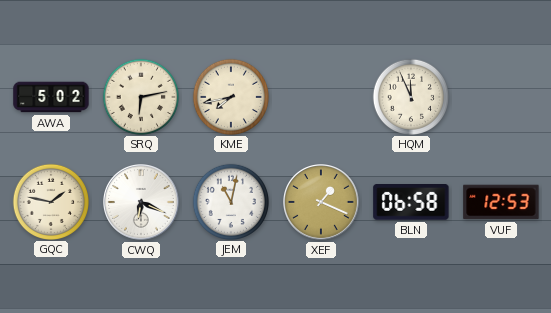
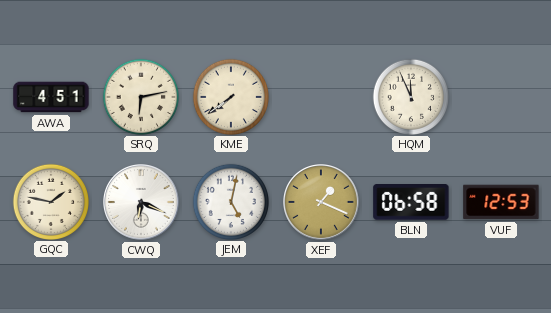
AWA: 5:02 -> 4:51
KME: 7:43 -> 7:39
JEM: 11:02 -> 5:02
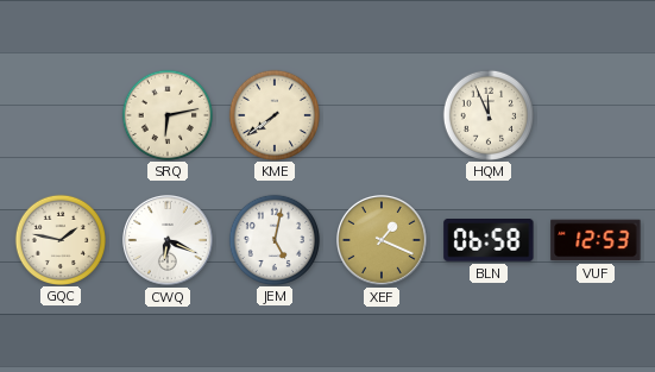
AWA: 4:51 -> none
